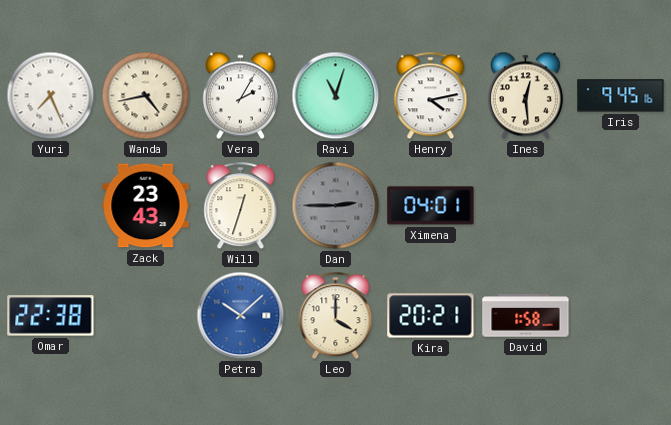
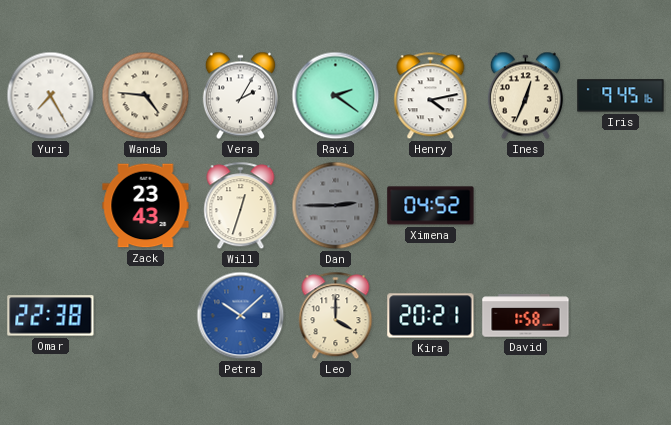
Yuri: 7:26 -> 7:25
Wanda: 4:43 -> 4:46
Ravi: 11:03 -> 2:21
Ines: 12:29 -> 12:34
Ximena: 04:01 -> 04:52
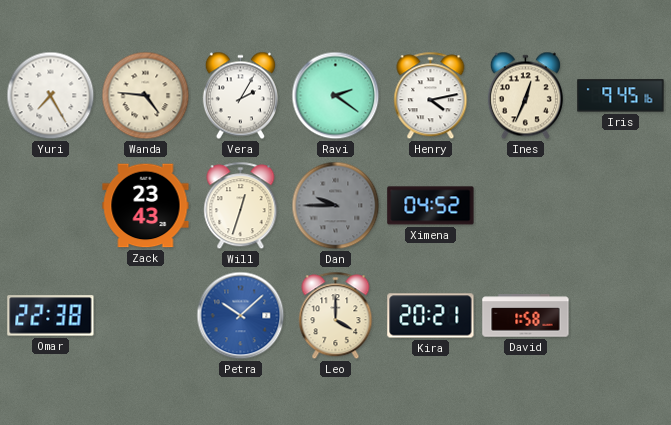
Dan: 2:45 -> 9:45
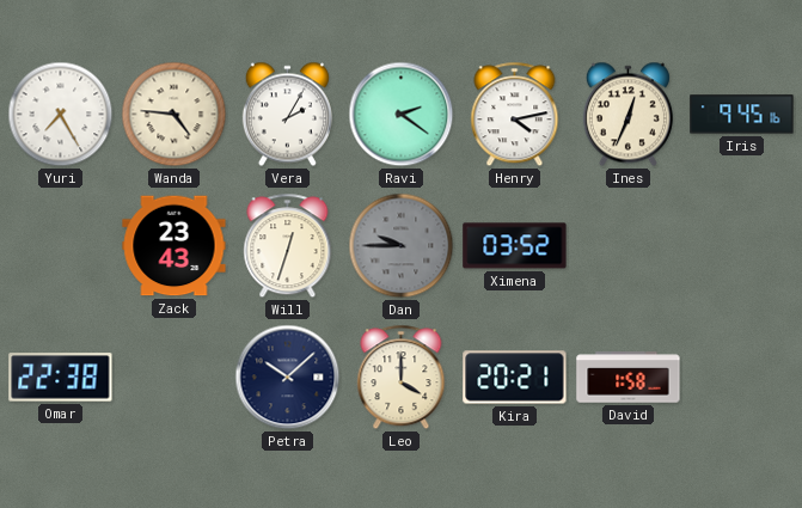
Ximena: 04:52 -> 03:52
Petra dial: blue -> navy
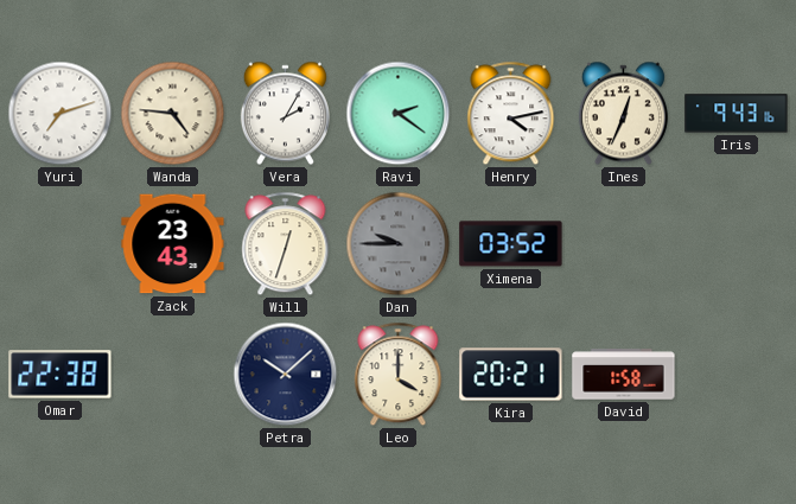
Yuri: 7:25 -> 7:12
Iris: 9:45 -> 9:43
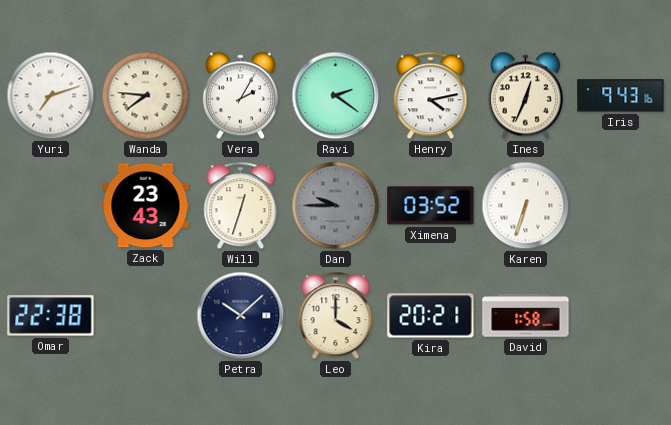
Wanda: 4:46 -> 7:46
Karen: none -> 6:33
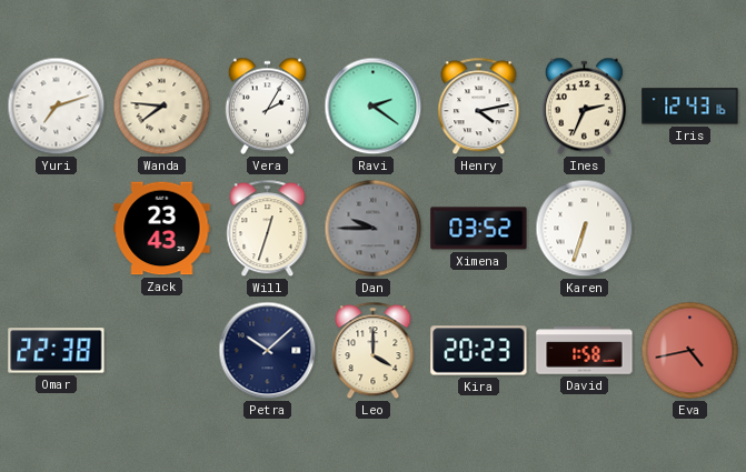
Ines: 12:34 -> 2:34
Iris: 9:43 -> 12:43
Kira: 20:21 -> 20:23
Eva: none -> 4:43
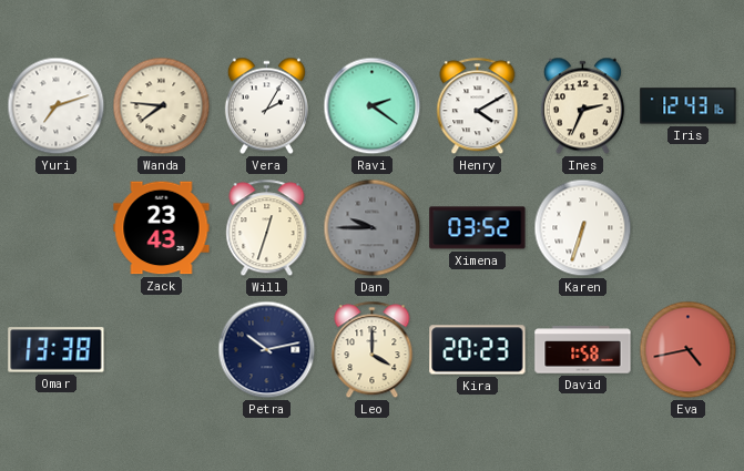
Henry: 4:13 -> 4:10
Omar: 22:38 -> 13:38
Petra: 10:08 -> 10:13
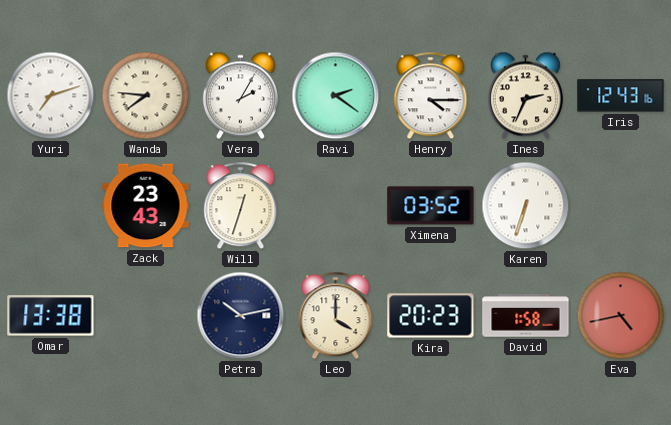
Henry: 4:10 -> 4:15
Dan: 9:45 -> none
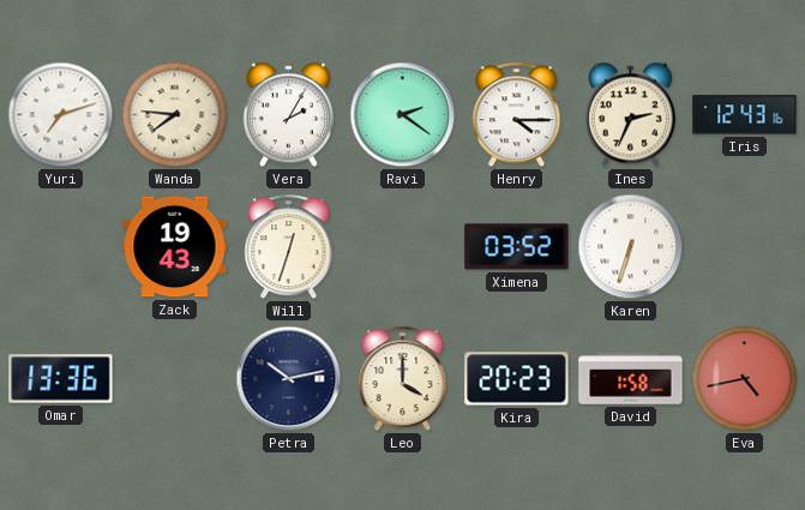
Zack: 23:43 -> 19:43
Omar: 13:38 -> 13:36
